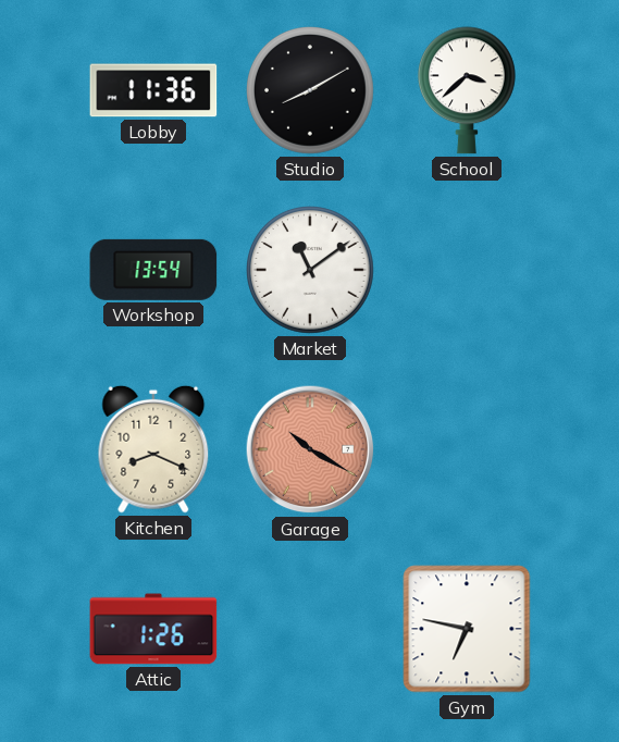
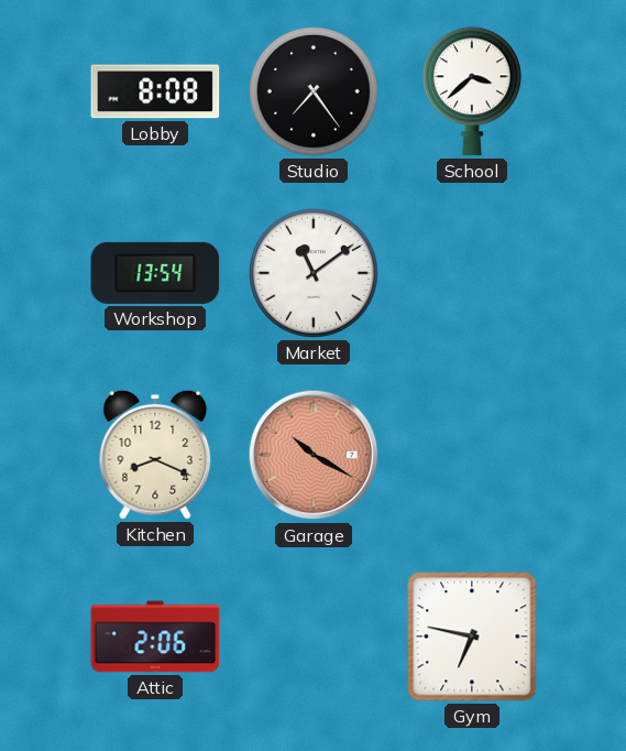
Lobby: 11:36 -> 8:08
Studio: 8:10 -> 7:24
Attic: 1:26 -> 2:06
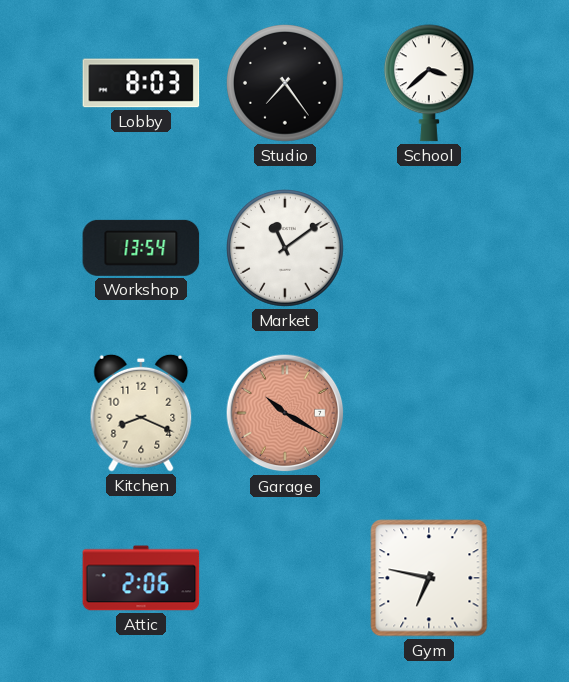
Lobby: 8:08 -> 8:03
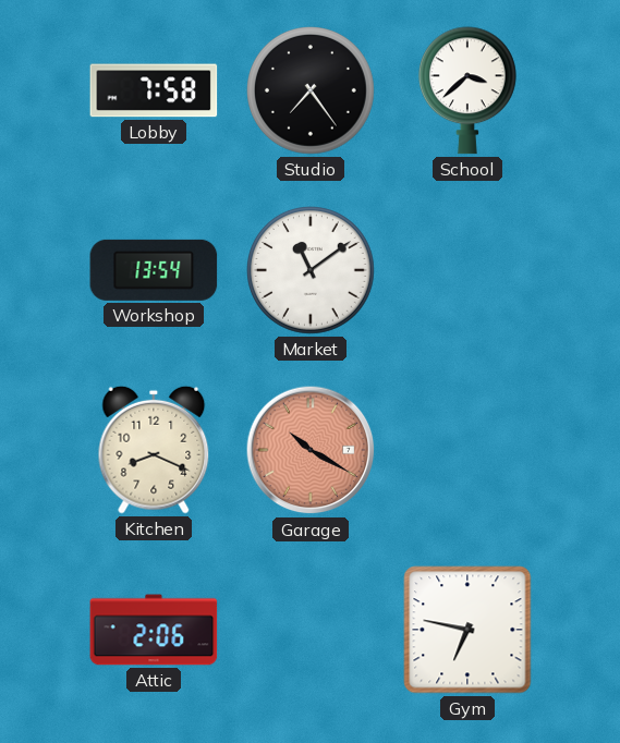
Lobby: 8:03 -> 7:58
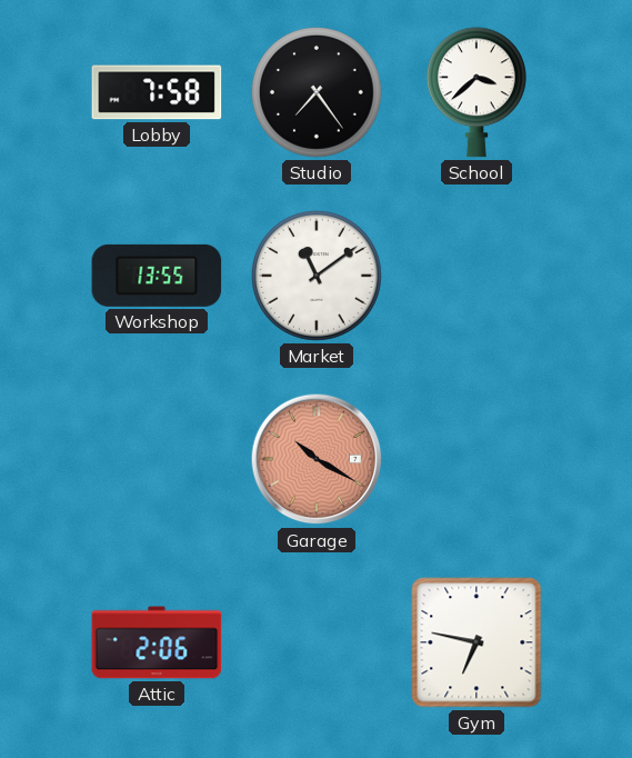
Workshop: 13:54 -> 13:55
Kitchen: 8:19 -> none
